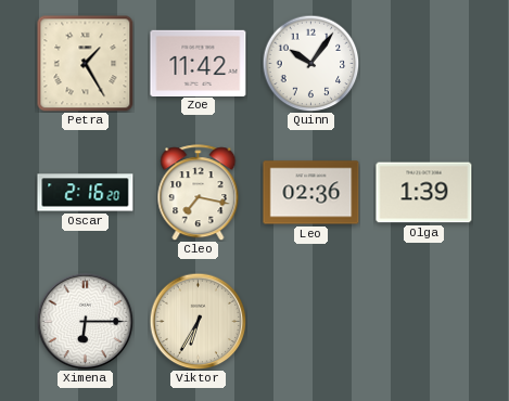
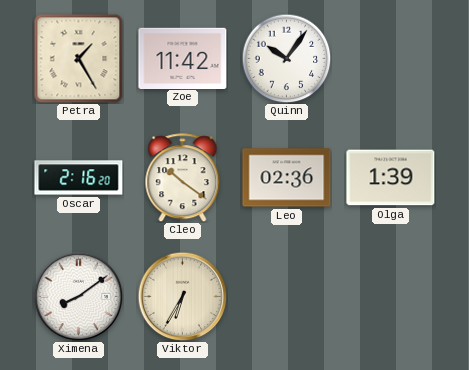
Cleo: 7:17 -> 10:21
Ximena: 6:15 -> 8:09
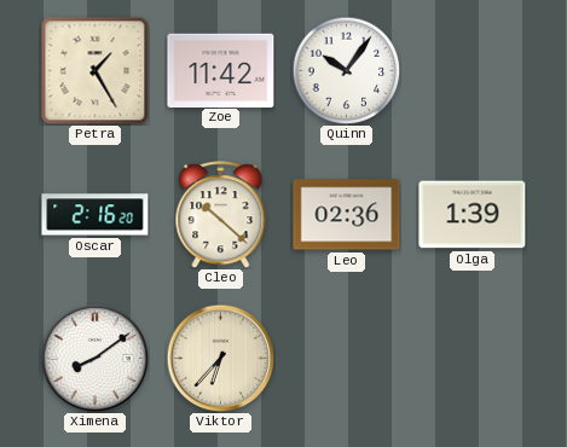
Cleo: 10:21 -> 10:22
Viktor: 6:35 -> 6:37
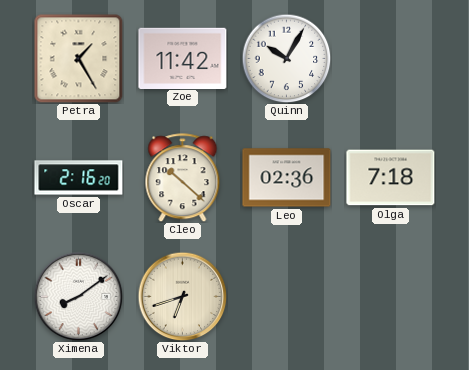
Quinn: 10:06 -> 10:05
Olga: 1:39 -> 7:18
Viktor: 6:37 -> 6:42
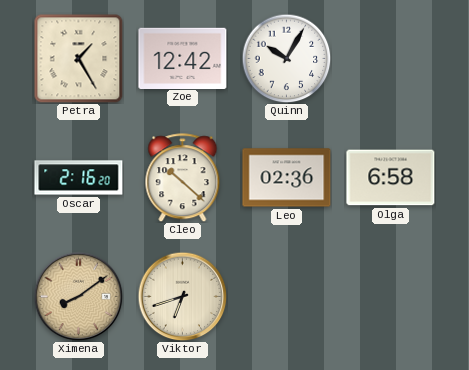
Zoe: 11:42 -> 12:42
Olga: 7:18 -> 6:58
Ximena dial: white -> champagne
